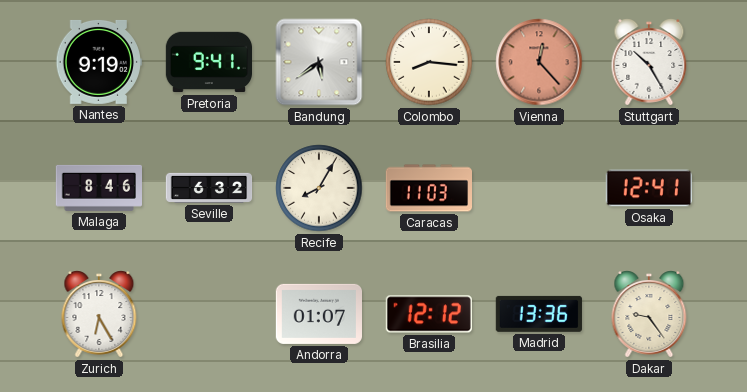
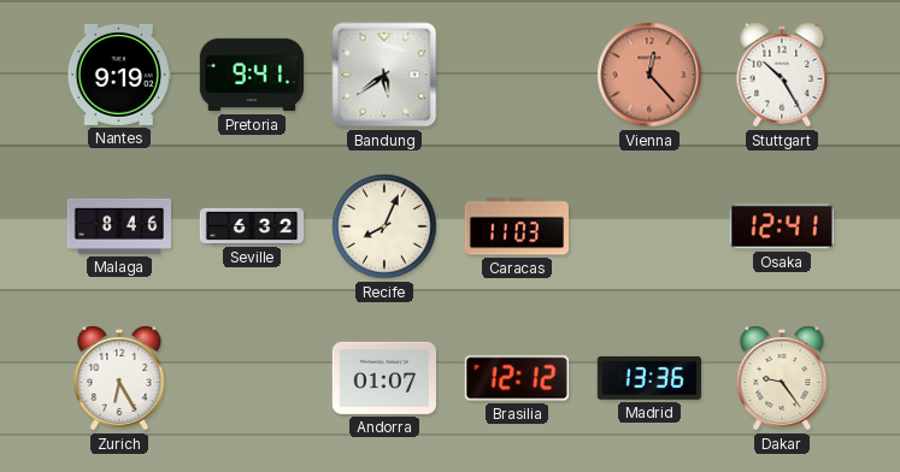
Colombo: 8:16 -> none
Recife: 8:05 -> 8:04
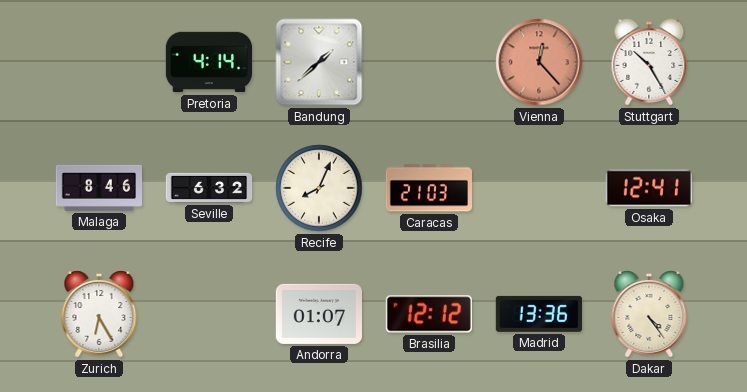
Nantes: 9:19 -> none
Pretoria: 9:41 -> 4:14
Bandung: 5:39 -> 1:38
Caracas: 11:03 -> 21:03
Dakar: 9:24 -> 4:24
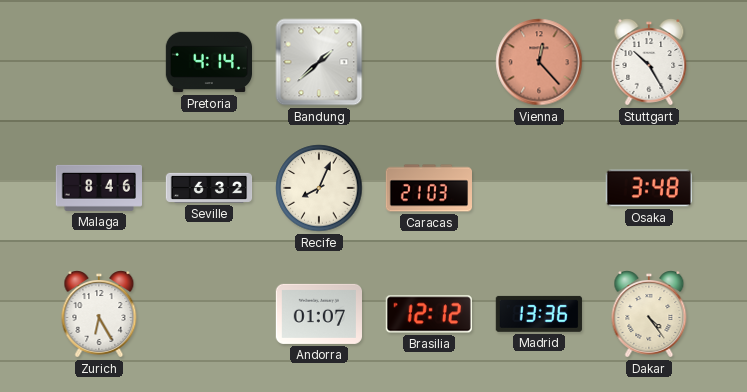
Osaka: 12:41 -> 3:48
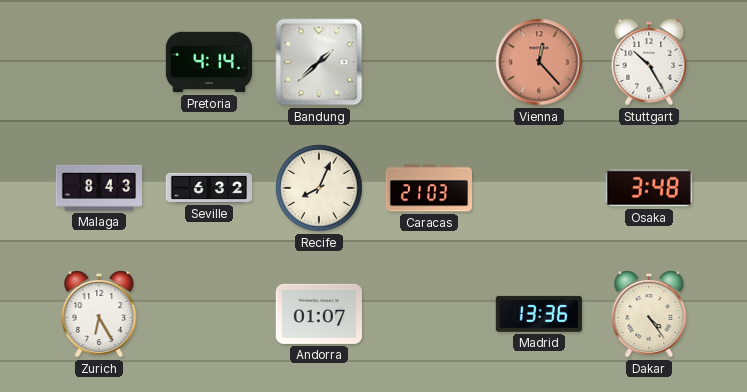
Malaga: 8:46 -> 8:43
Brasilia: 12:12 -> none
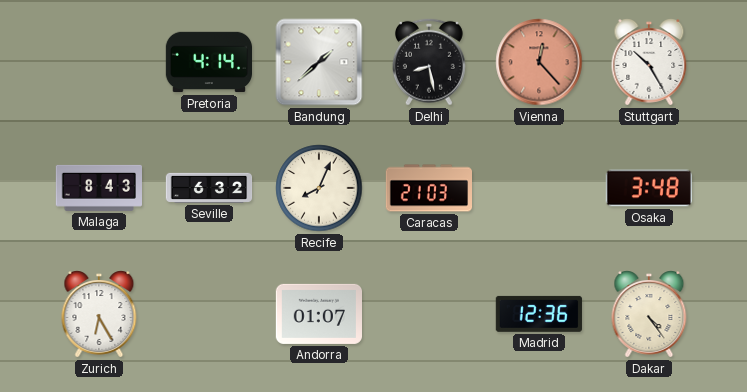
Delhi: none -> 8:28
Madrid: 13:36 -> 12:36
